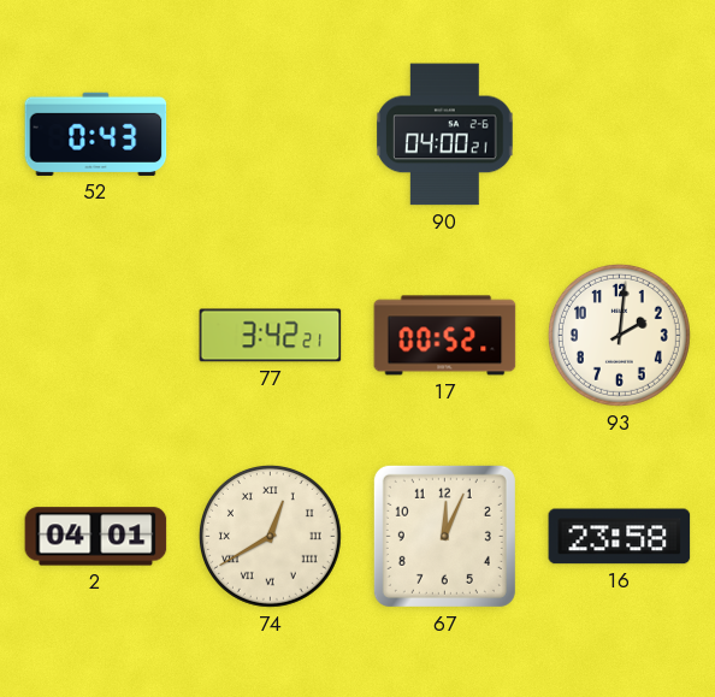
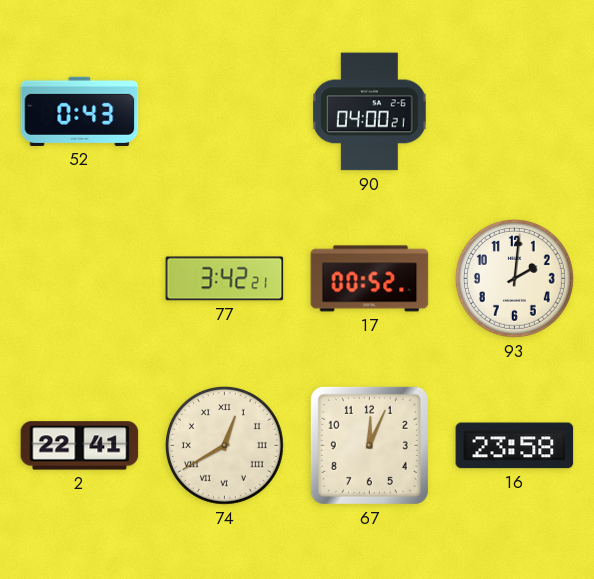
2: 04:01 -> 22:41
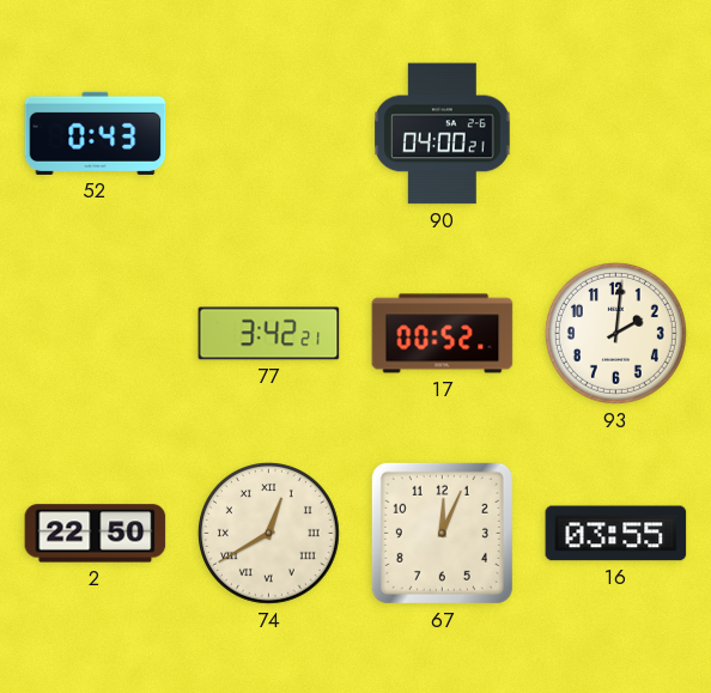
2: 22:41 -> 22:50
16: 23:58 -> 03:55
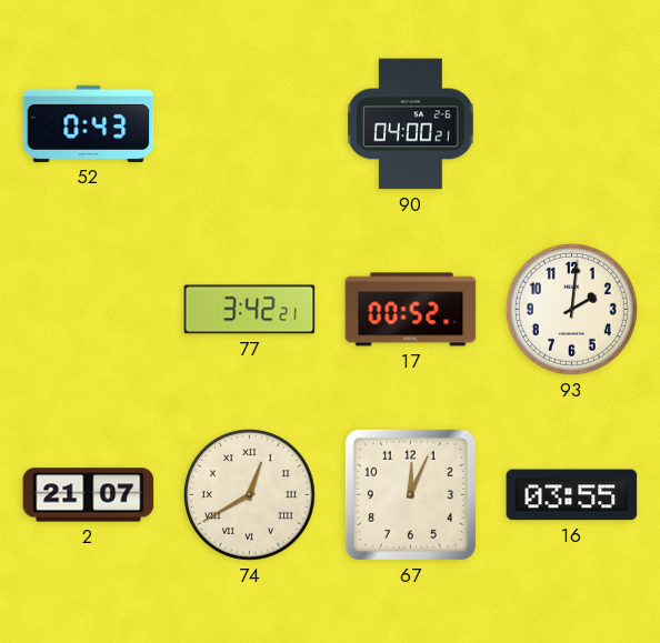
2: 22:50 -> 21:07
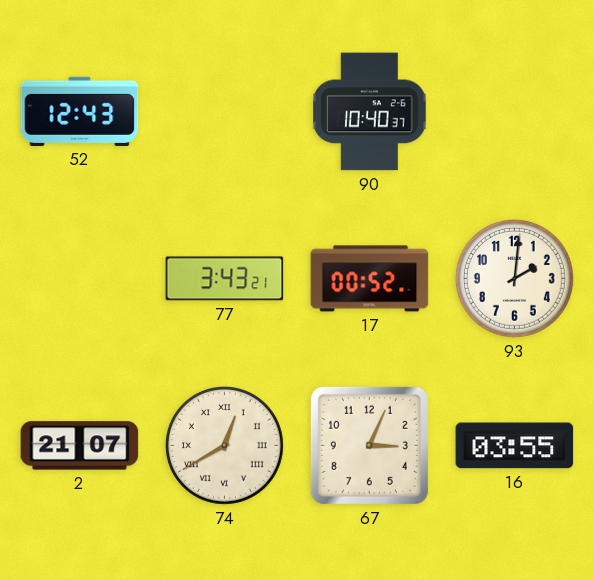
52: 0:43 -> 12:43
90: 04:00 -> 10:40
77: 3:42 -> 3:43
67: 12:04 -> 3:04
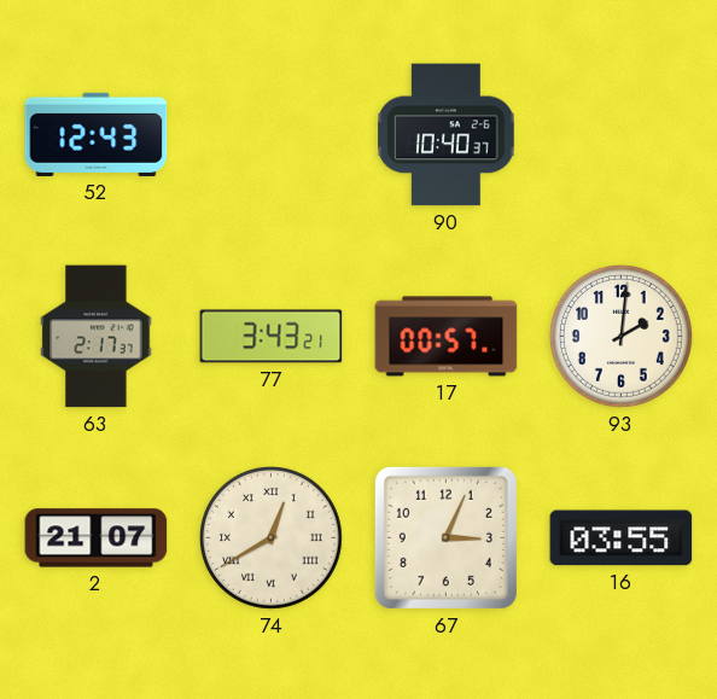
63: none -> 2:17
17: 00:52 -> 00:57
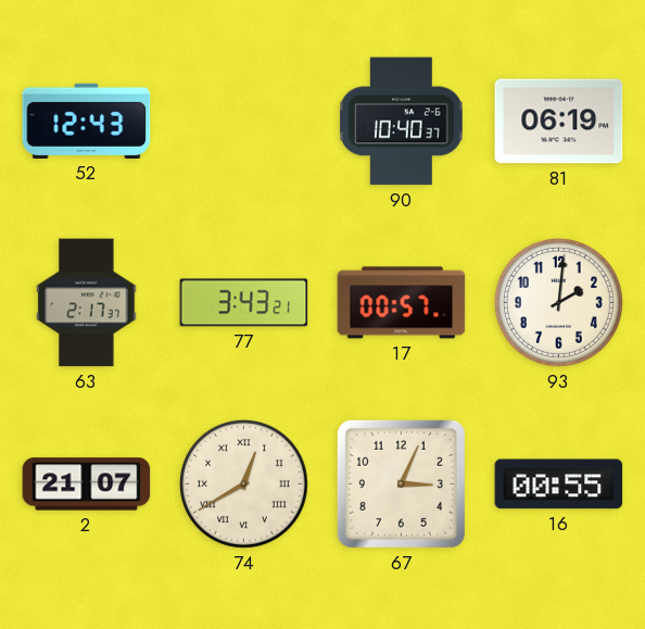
81: none -> 06:19
16: 03:55 -> 00:55
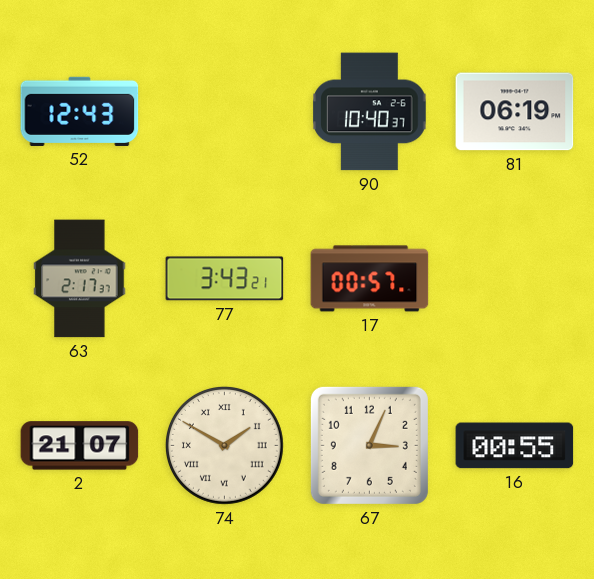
93: 2:01 -> none
74: 12:40 -> 1:50
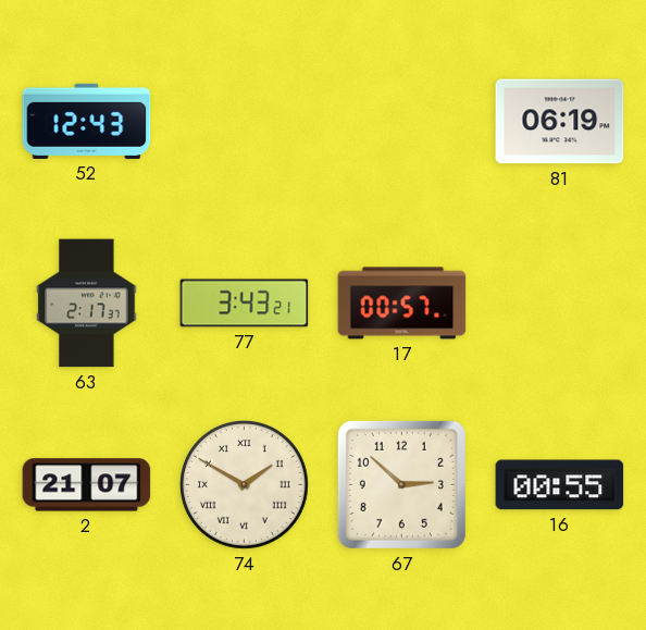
90: 10:40 -> none
67: 3:04 -> 2:52
